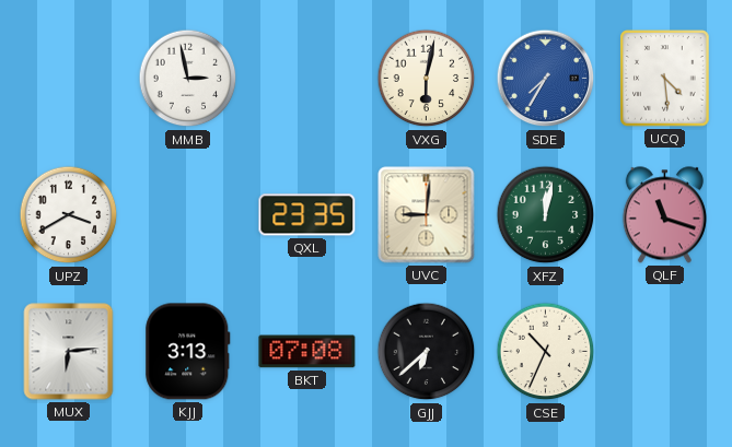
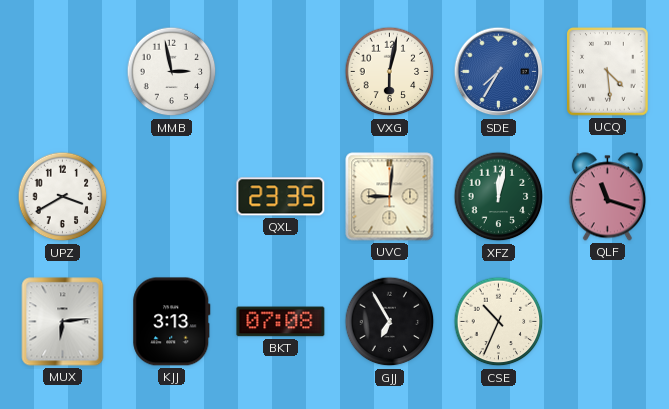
GJJ: 6:38 -> 6:55
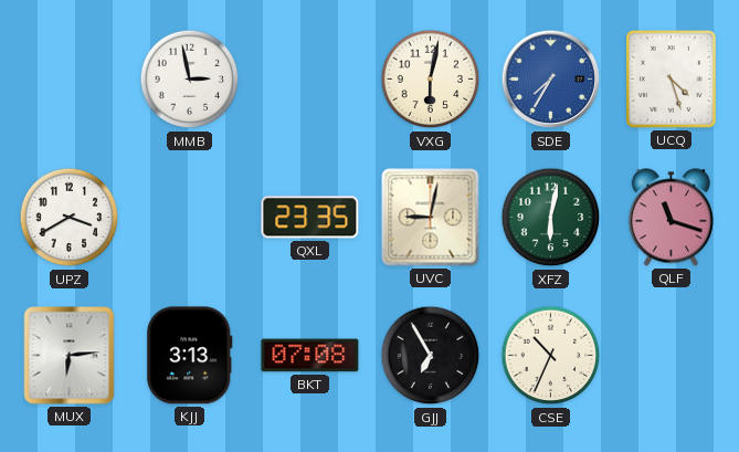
UCQ: 4:29 -> 4:27
UVC: 9:01 -> 9:02
XFZ: 12:02 -> 6:02
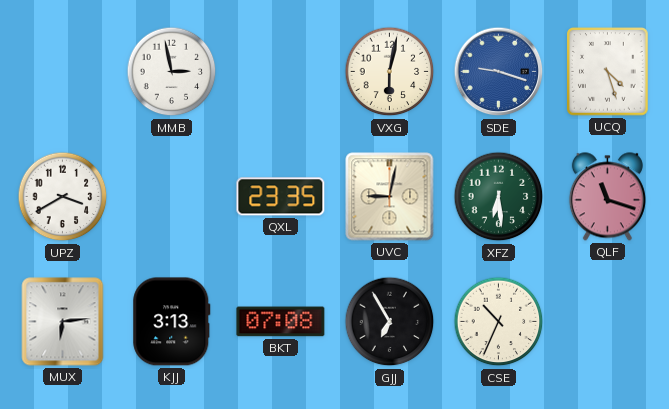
SDE: 7:35 -> 9:18
XFZ: 6:02 -> 6:29
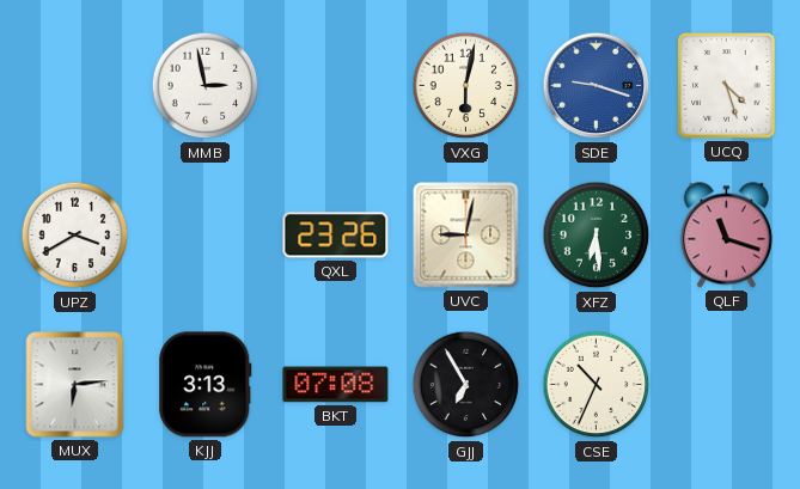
QXL: 23:35 -> 23:26
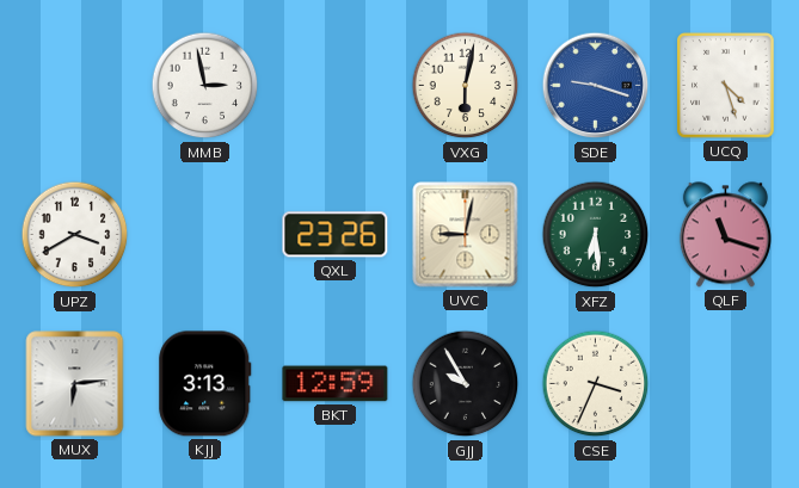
BKT: 07:08 -> 12:59
GJJ: 6:55 -> 9:55
CSE: 10:34 -> 3:34
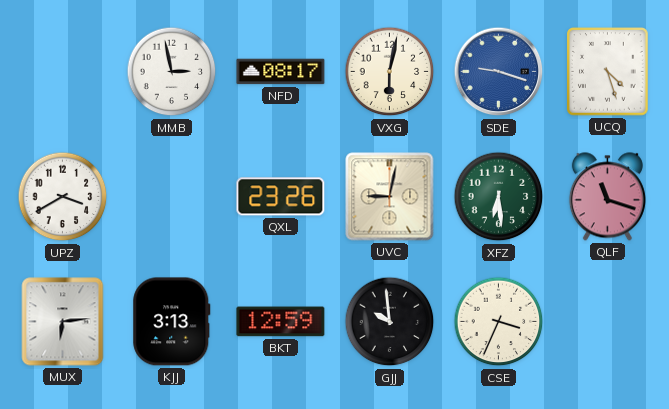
NFD: none -> 08:17
GJJ: 9:55 -> 9:59
